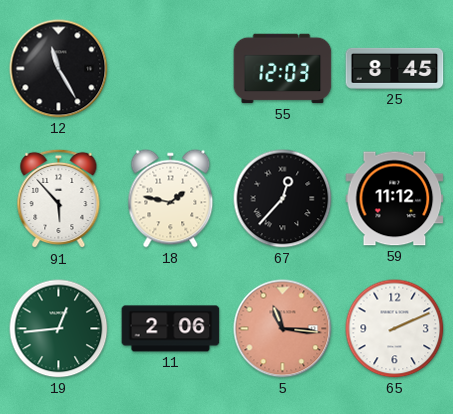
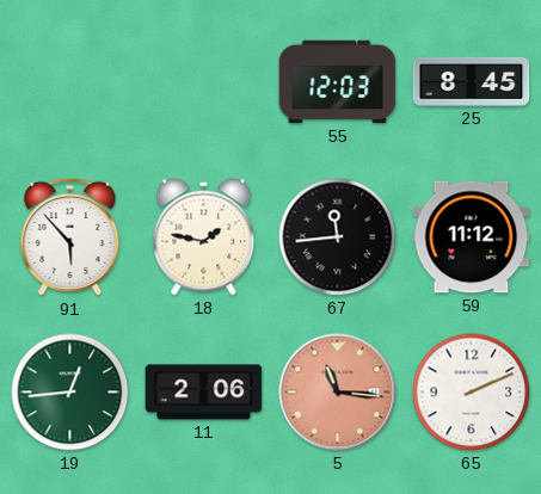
12: 11:25 -> none
67: 12:37 -> 11:44
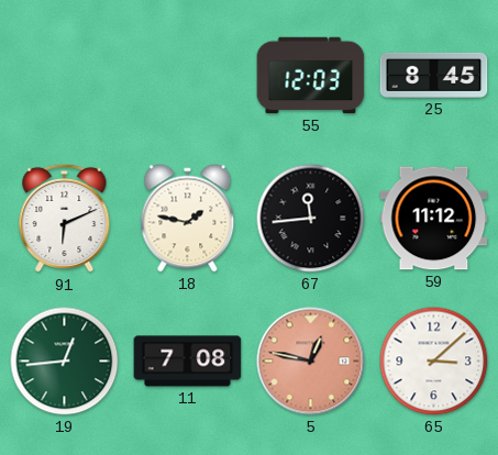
91: 5:53 -> 6:11
11: 2:06 -> 7:08
5: 11:16 -> 12:47
65: 2:11 -> 3:08
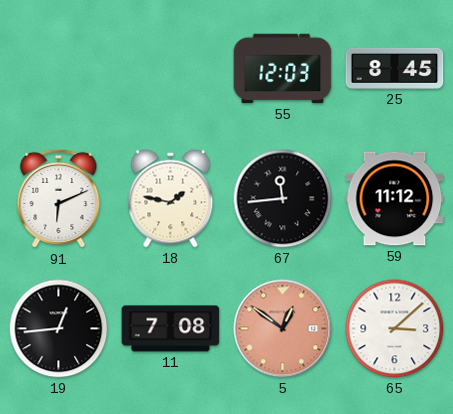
19 dial: green -> black
5: 12:47 -> 12:51
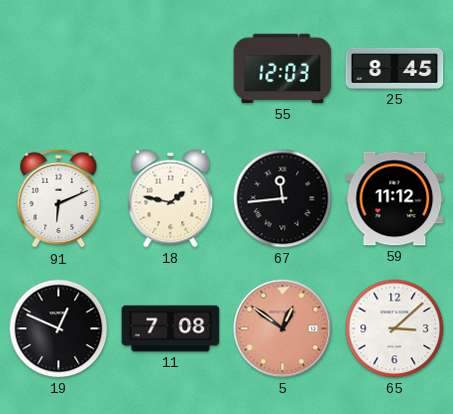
19: 12:44 -> 12:49
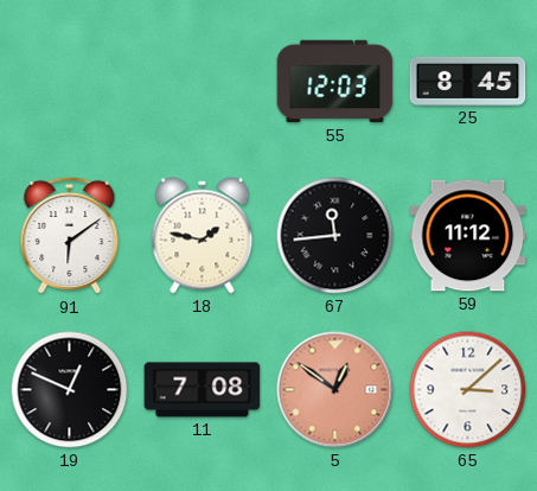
91: 6:11 -> 6:09
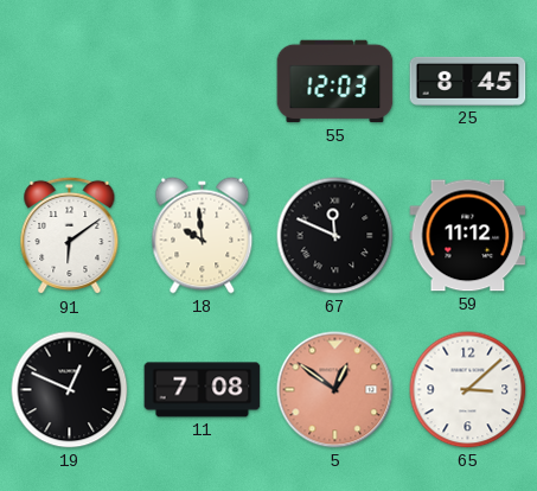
18: 1:47 -> 9:59
67: 11:44 -> 11:49
